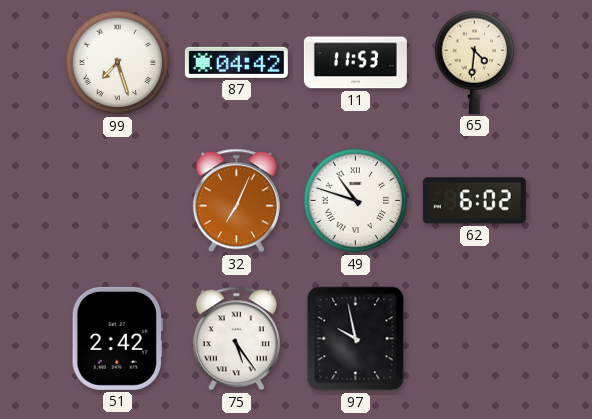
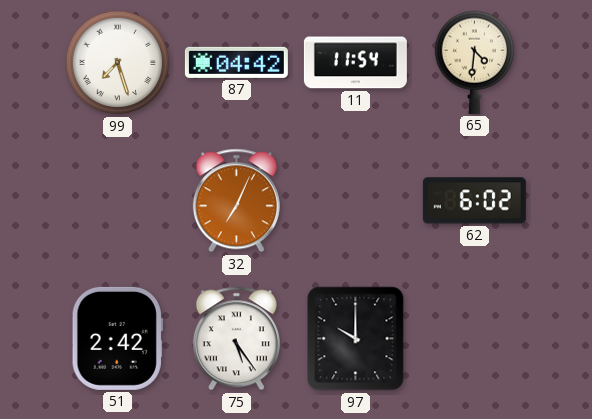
11: 11:53 -> 11:54
49: 10:48 -> none
97: 9:58 -> 10:00
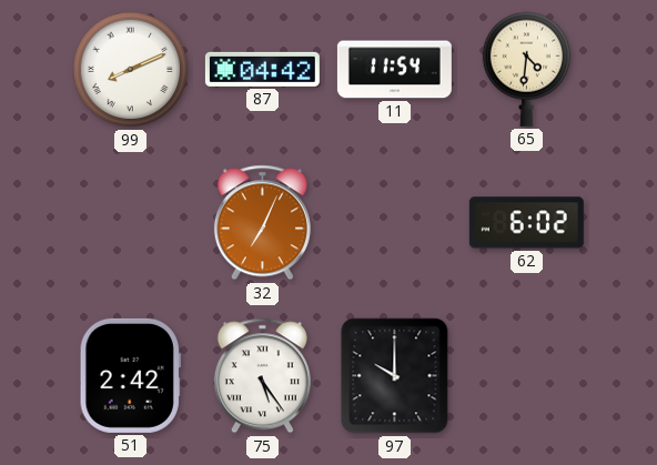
99: 7:27 -> 8:11
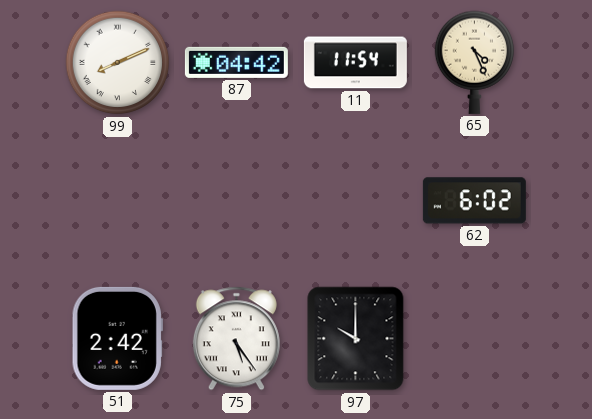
65: 4:31 -> 4:26
32: 7:04 -> none
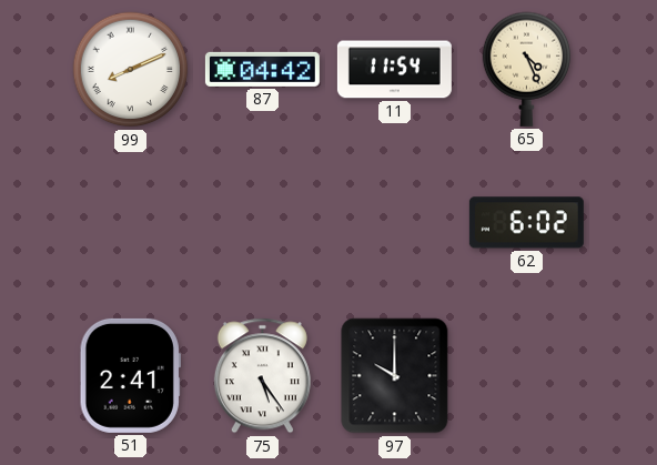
51: 2:42 -> 2:41
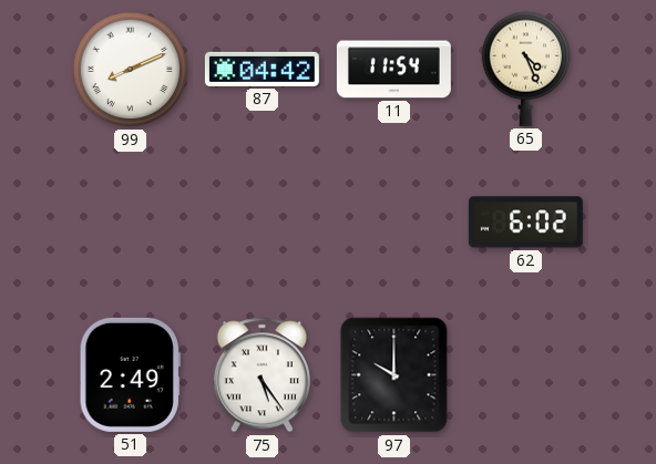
51: 2:41 -> 2:49
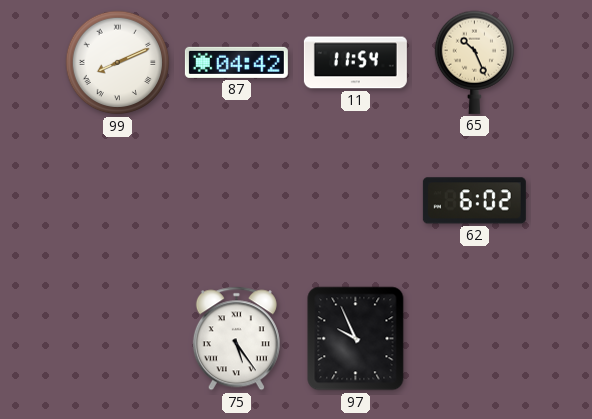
65: 4:26 -> 10:26
51: 2:49 -> none
97: 10:00 -> 9:56
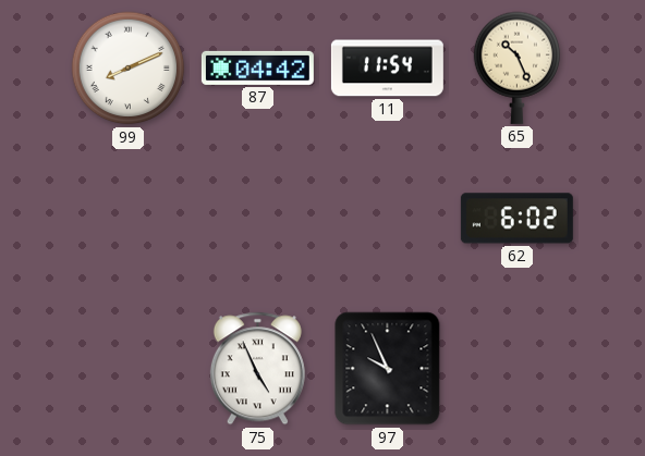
75: 5:24 -> 4:56
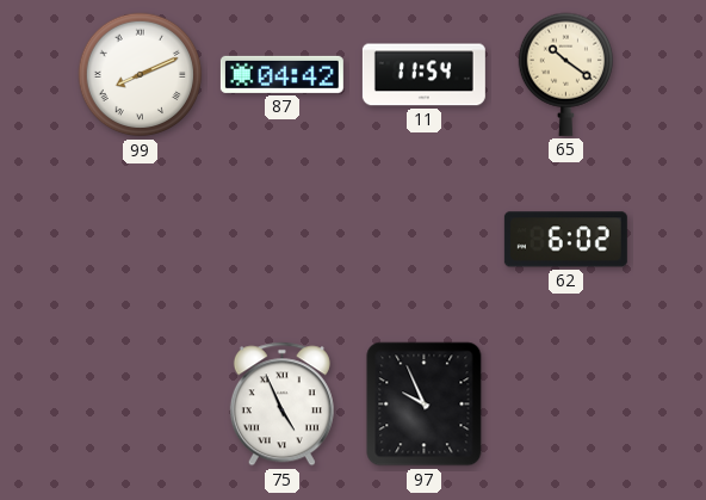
65: 10:26 -> 10:21
